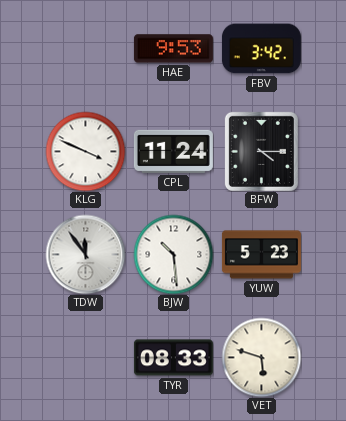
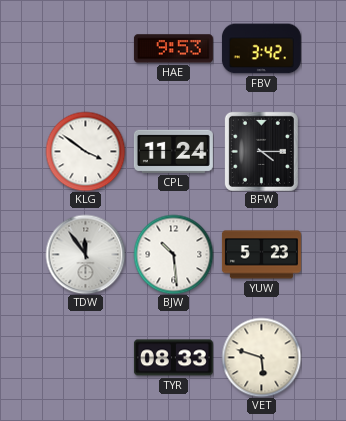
KLG: 3:49 -> 3:51
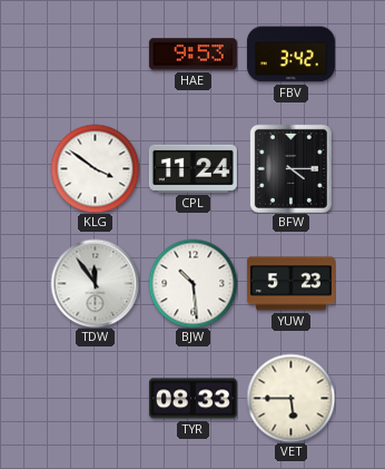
VET: 5:48 -> 5:45
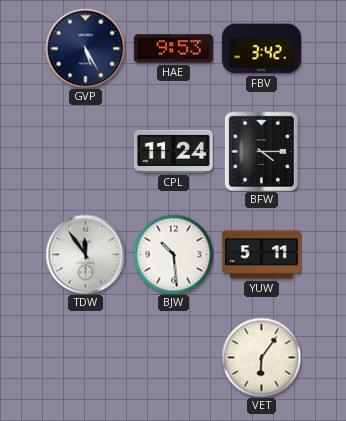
GVP: none -> 5:25
KLG: 3:51 -> none
YUW: 5:23 -> 5:11
TYR: 08:33 -> none
VET: 5:45 -> 6:06
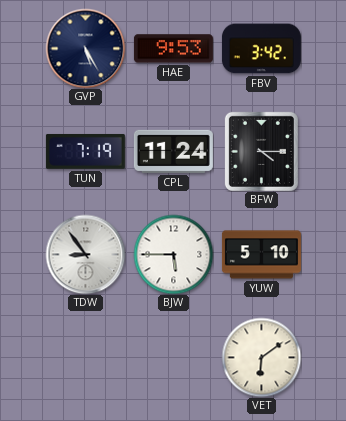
TUN: none -> 7:19
TDW: 11:54 -> 8:54
BJW: 10:29 -> 5:45
YUW: 5:11 -> 5:10
VET: 6:06 -> 6:09
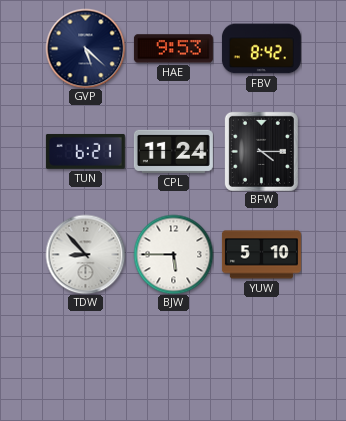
GVP: 5:25 -> 5:22
FBV: 3:42 -> 8:42
TUN: 7:19 -> 6:21
TDW: 8:54 -> 8:53
VET: 6:09 -> none
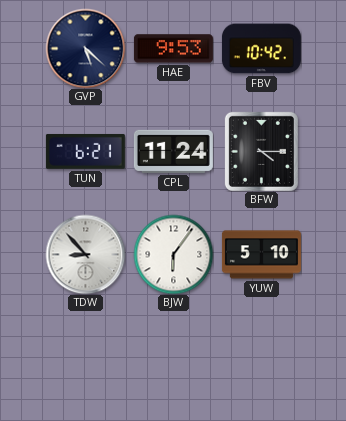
FBV: 8:42 -> 10:42
BJW: 5:45 -> 6:06
